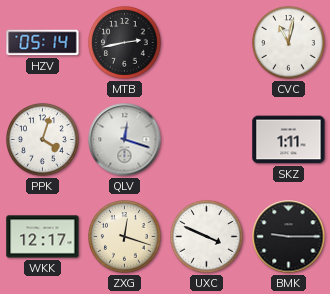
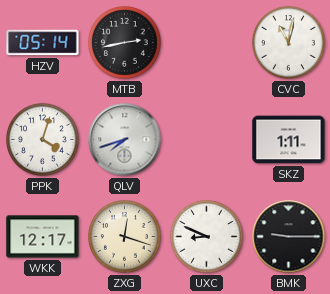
QLV: 12:18 -> 7:42
UXC: 3:49 -> 8:49
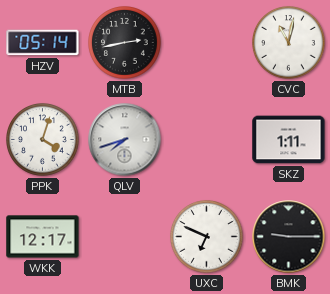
ZXG: 12:18 -> none
UXC: 8:49 -> 6:49
